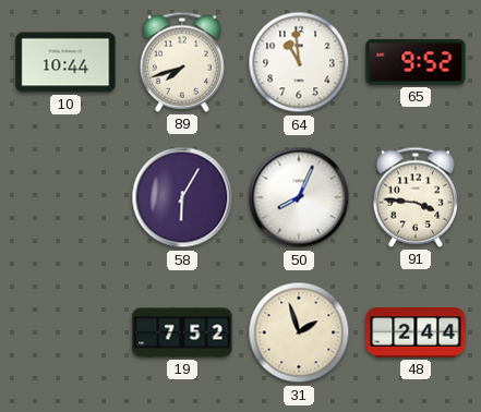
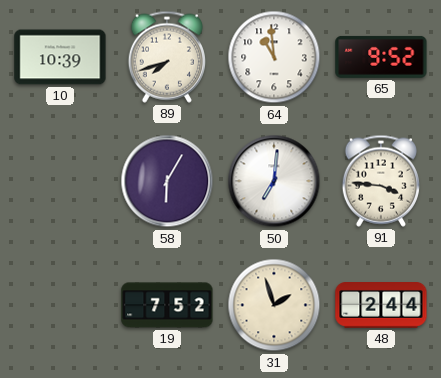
10: 10:44 -> 10:39
50: 8:04 -> 7:01
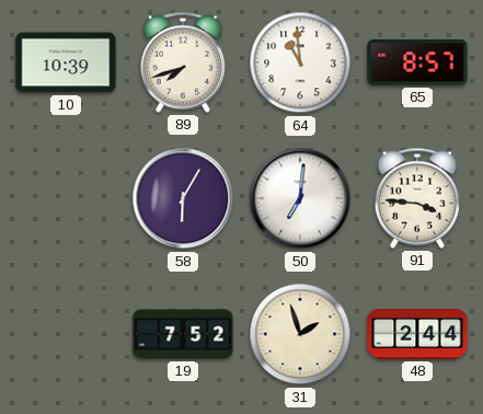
65: 9:52 -> 8:57
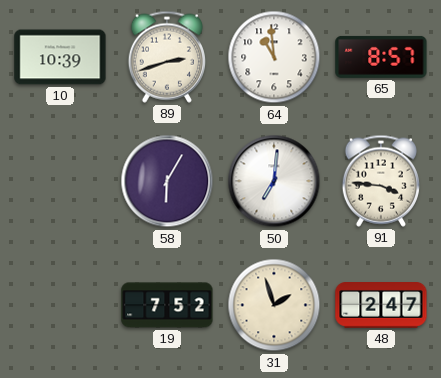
89: 7:42 -> 2:42
48: 2:44 -> 2:47
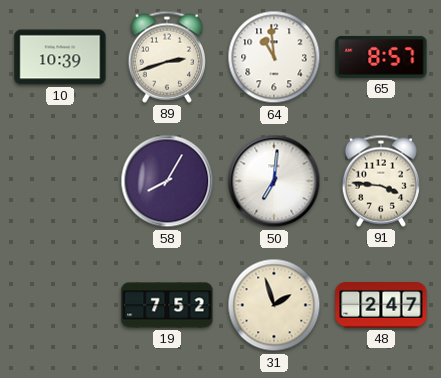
58: 6:05 -> 8:05
